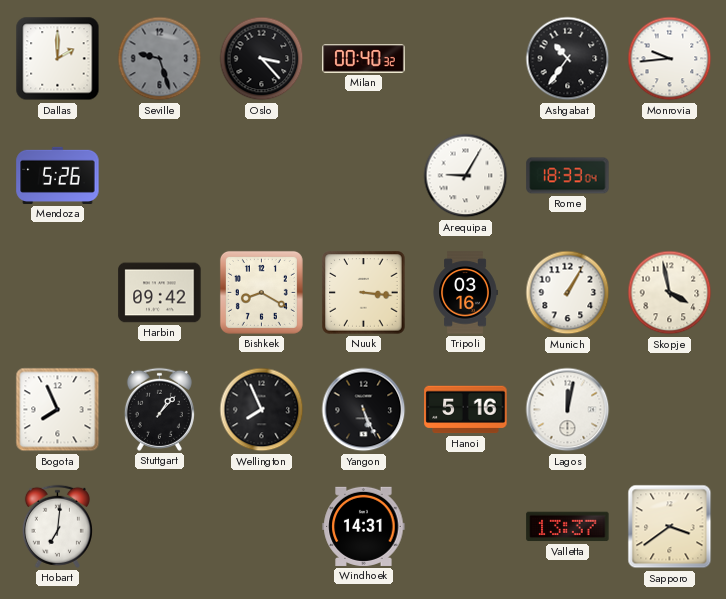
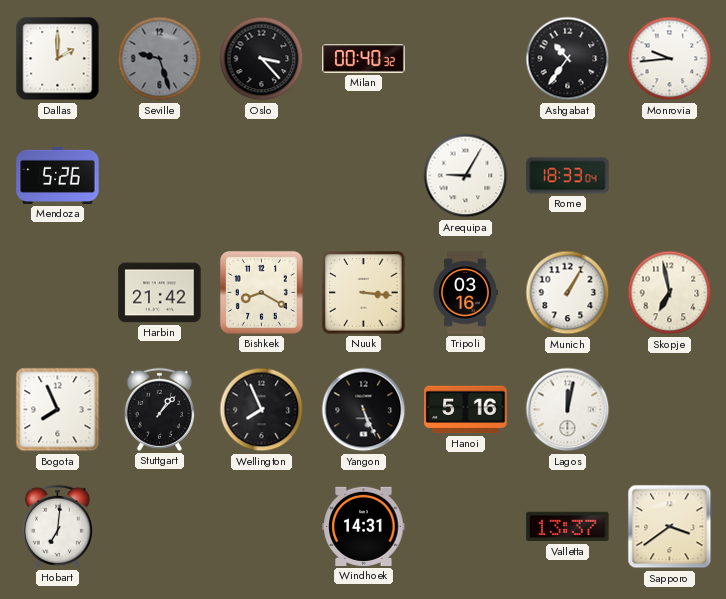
Harbin: 09:42 -> 21:42
Skopje: 3:58 -> 6:58
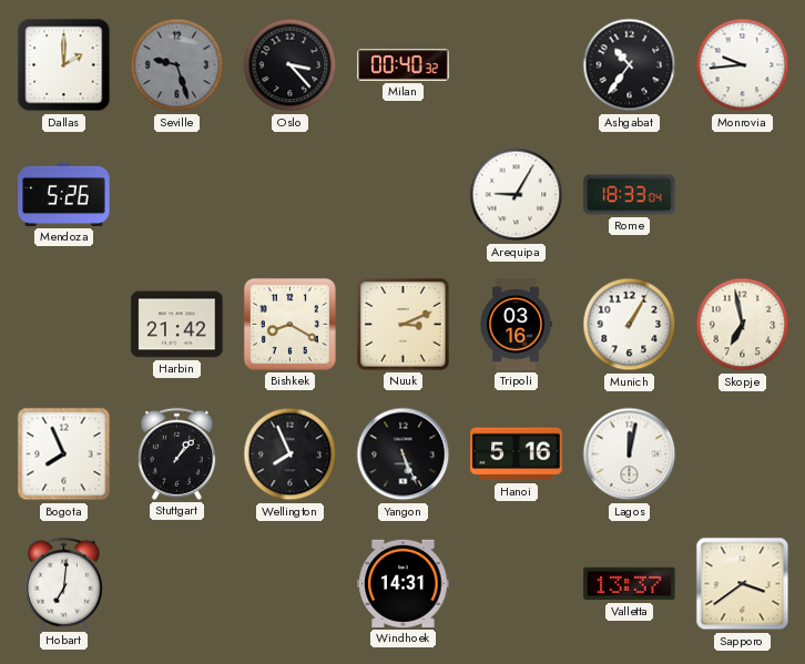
Nuuk: 3:16 -> 3:11
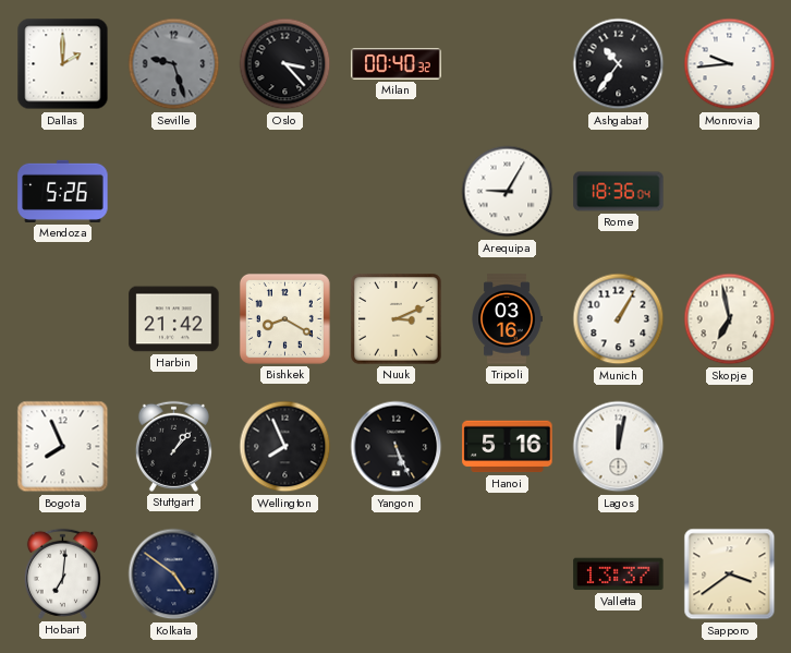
Rome: 18:33 -> 18:36
Kolkata: none -> 4:51
Windhoek: 14:31 -> none
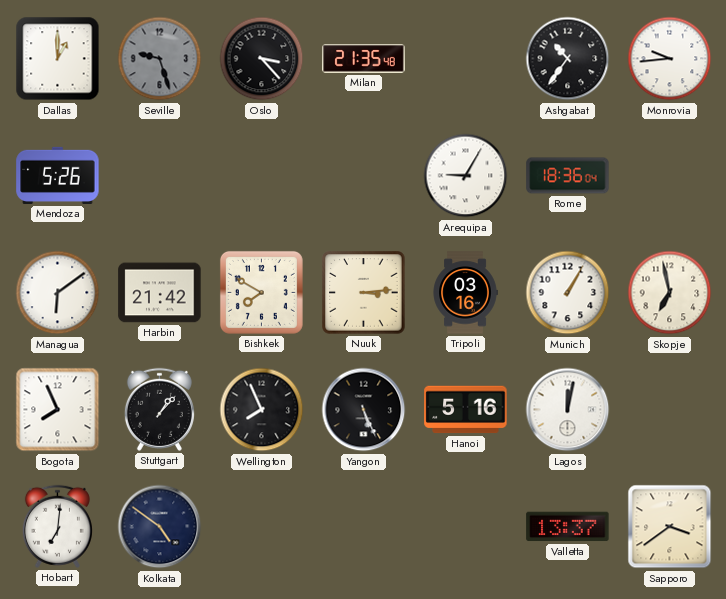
Dallas: 2:00 -> 1:00
Milan: 00:40 -> 21:35
Managua: none -> 6:09
Bishkek: 8:20 -> 7:50
Nuuk: 3:11 -> 3:14
